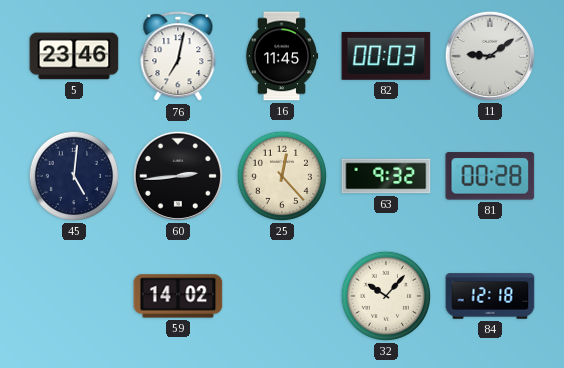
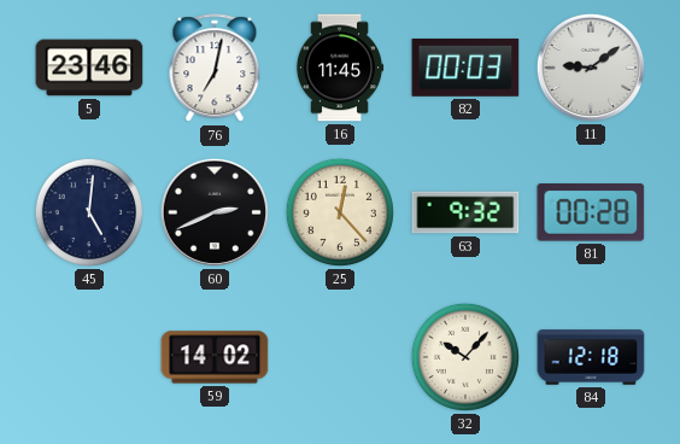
60: 2:44 -> 2:41
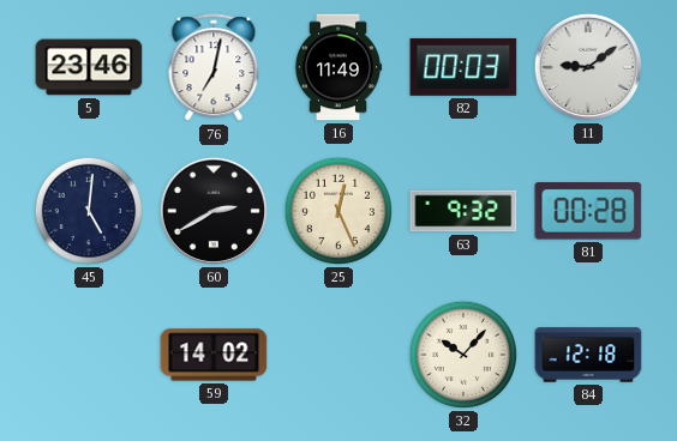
16: 11:45 -> 11:49
60: 2:41 -> 2:40
25: 12:23 -> 12:26
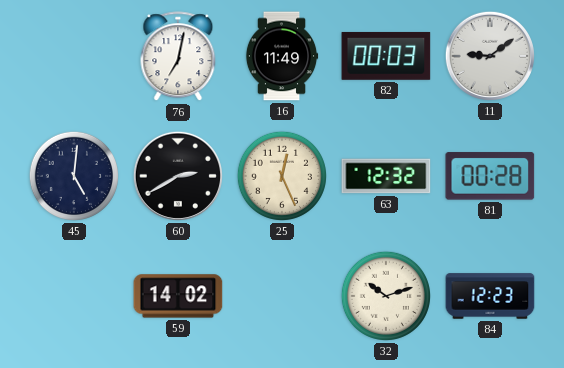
5: 23:46 -> none
63: 9:32 -> 12:32
32: 10:07 -> 10:12
84: 12:18 -> 12:23
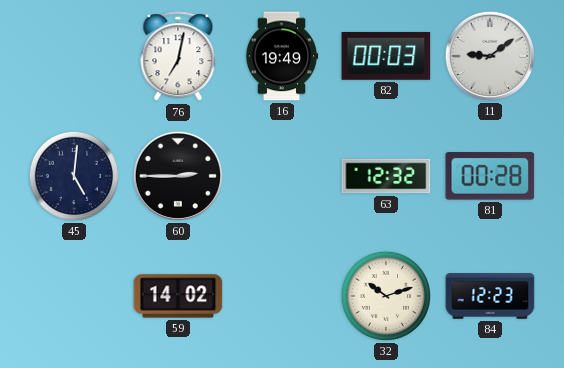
16: 11:49 -> 19:49
60: 2:40 -> 2:45
25: 12:26 -> none
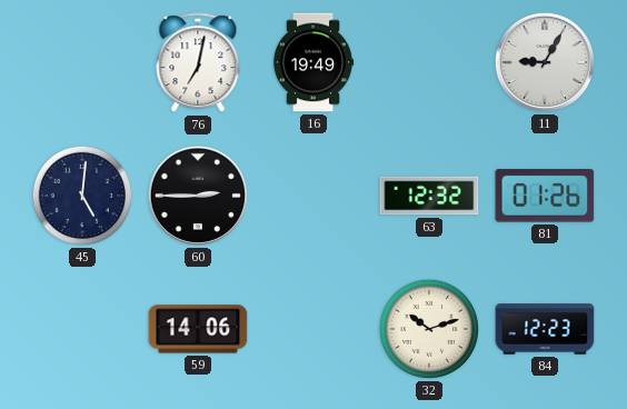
82: 00:03 -> none
11: 9:09 -> 9:05
81: 00:28 -> 01:26
59: 14:02 -> 14:06
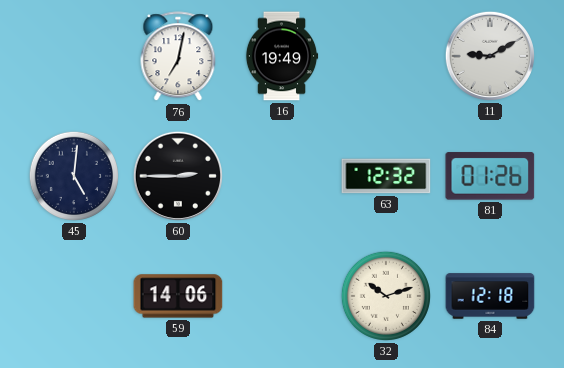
11: 9:05 -> 9:10
84: 12:23 -> 12:18
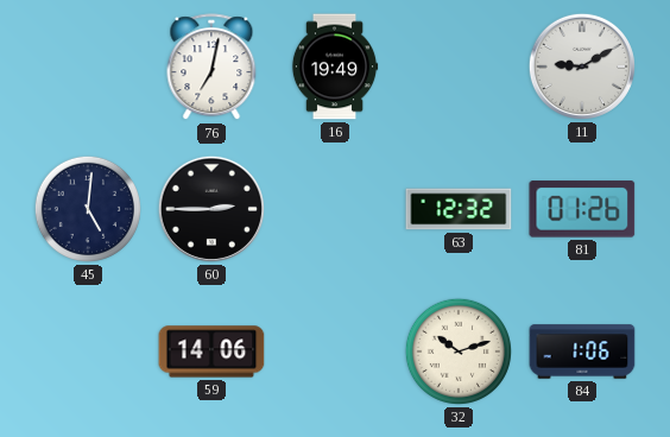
84: 12:18 -> 1:06
